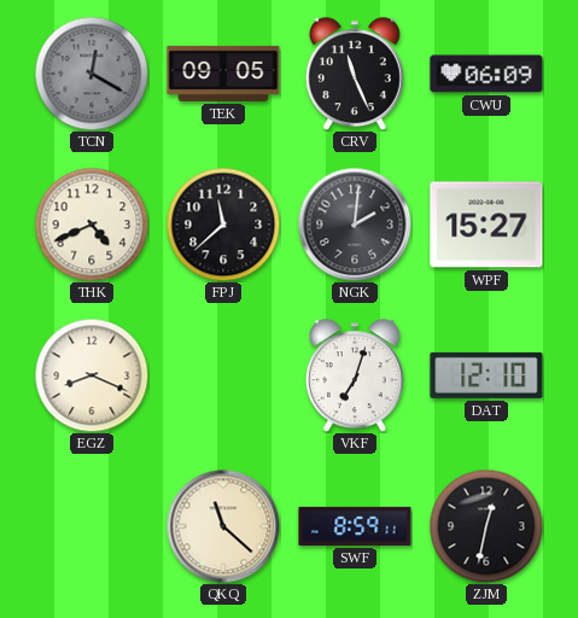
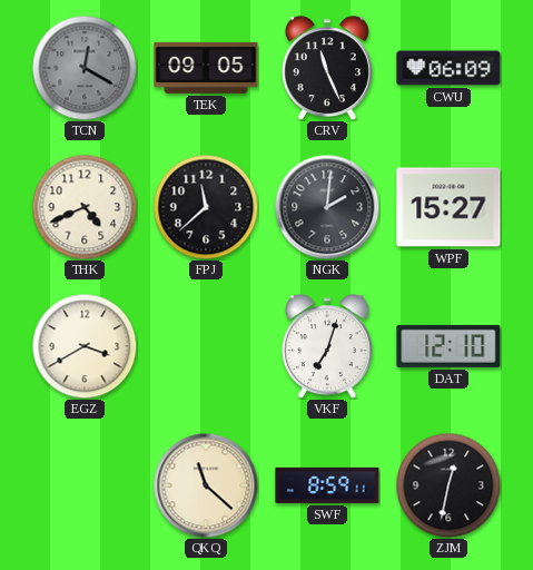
EGZ: 8:19 -> 3:40
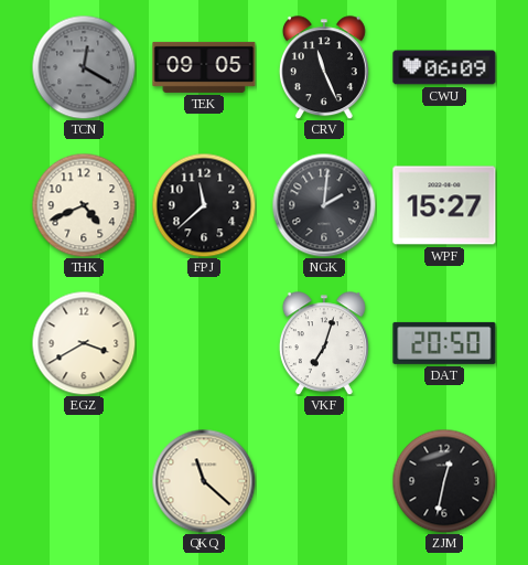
DAT: 12:10 -> 20:50
SWF: 8:59 -> none
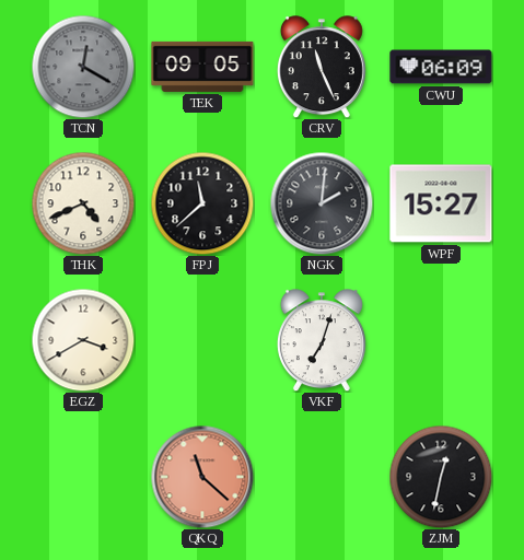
DAT: 20:50 -> none
QKQ dial: cream -> salmon
